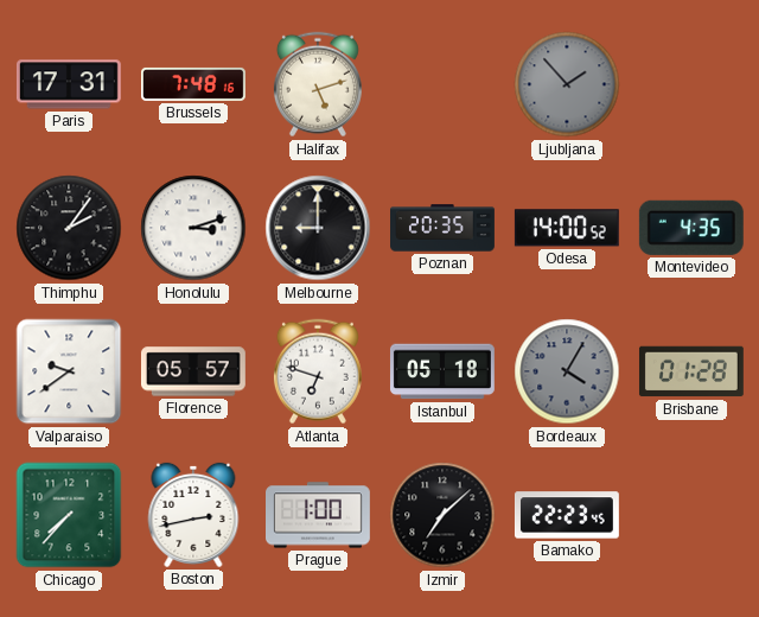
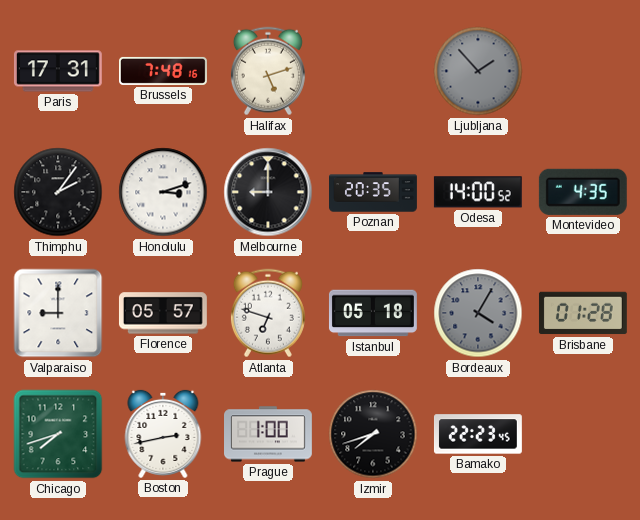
Valparaiso: 9:39 -> 9:00
Chicago: 7:37 -> 7:42
Izmir: 7:08 -> 7:42
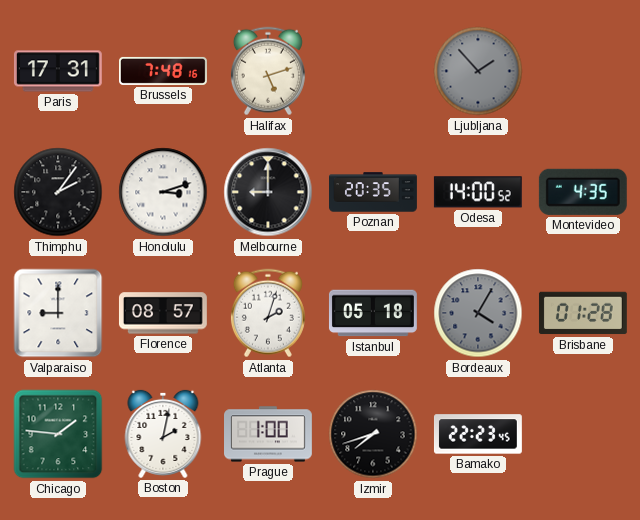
Florence: 05:57 -> 08:57
Atlanta: 6:48 -> 2:03
Chicago: 7:42 -> 1:46
Boston: 2:43 -> 2:02
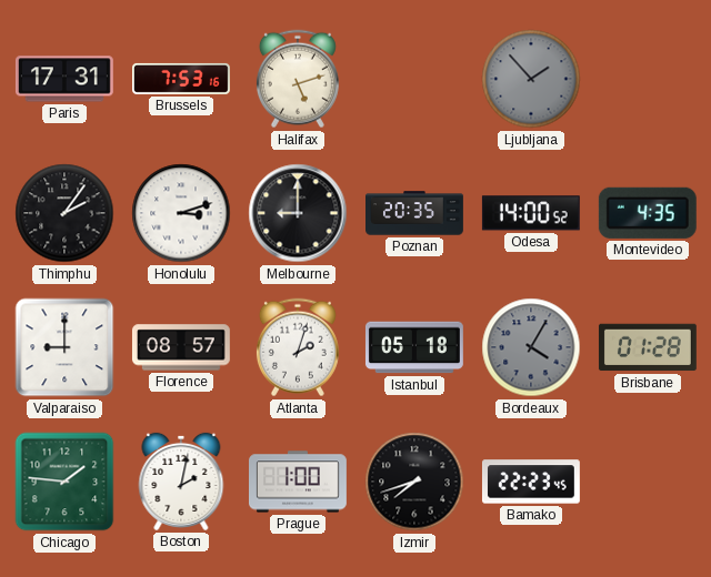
Brussels: 7:48 -> 7:53
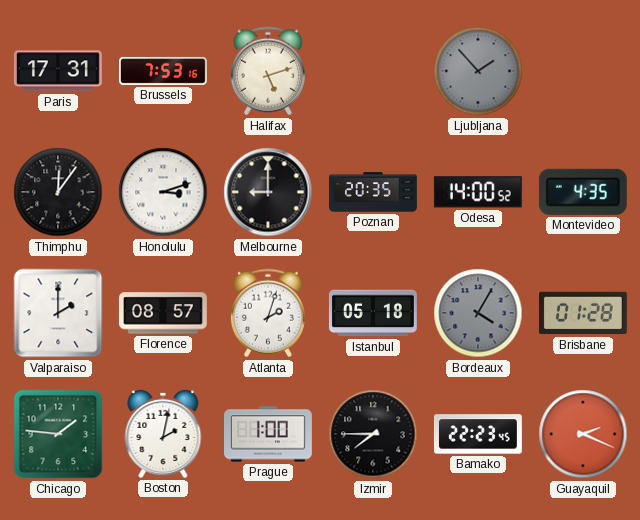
Thimphu: 2:06 -> 12:06
Valparaiso: 9:00 -> 2:00
Izmir: 7:42 -> 7:45
Guayaquil: none -> 2:19
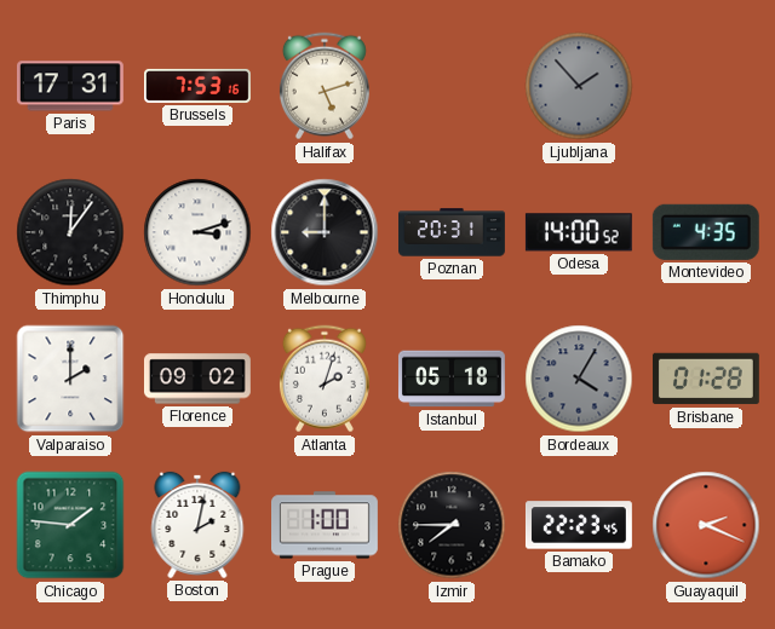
Poznan: 20:35 -> 20:31
Florence: 08:57 -> 09:02
